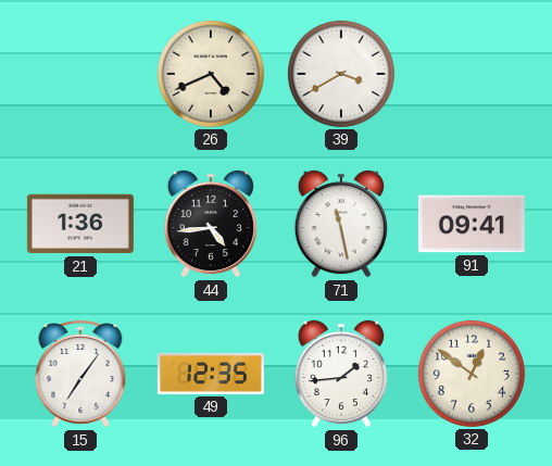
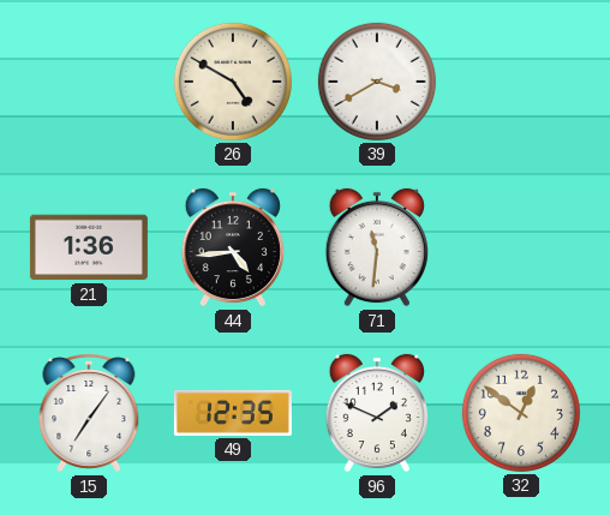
26: 4:41 -> 4:50
71: 11:28 -> 11:31
91: 09:41 -> none
96: 1:44 -> 1:49
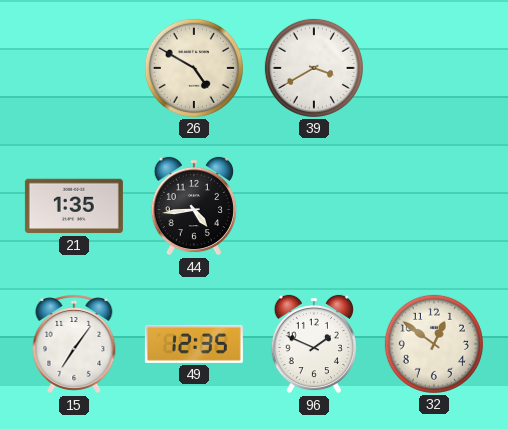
21: 1:36 -> 1:35
71: 11:31 -> none
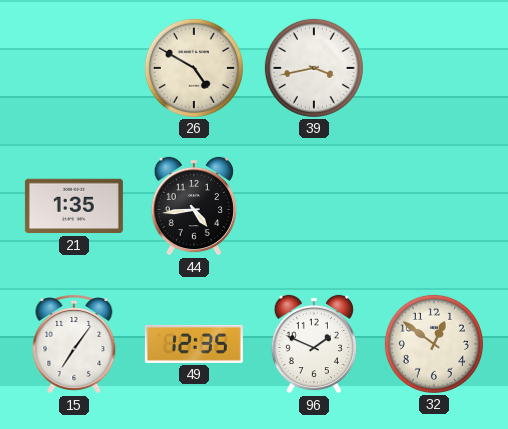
39: 3:40 -> 3:43
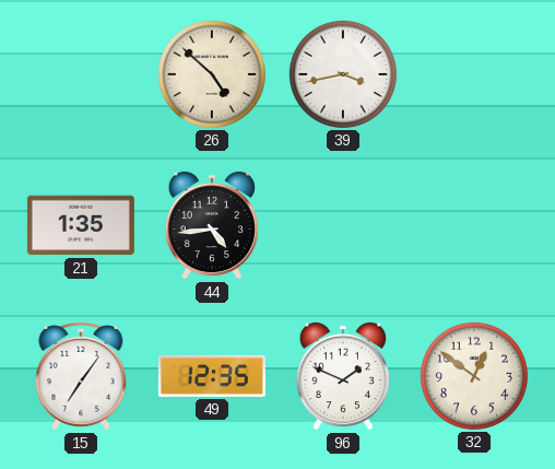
26: 4:50 -> 4:52
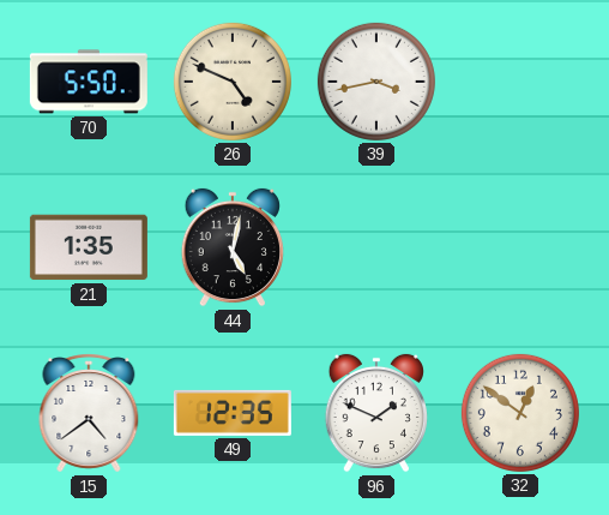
70: none -> 5:50
26: 4:52 -> 4:49
44: 4:44 -> 5:02
15: 7:06 -> 4:39
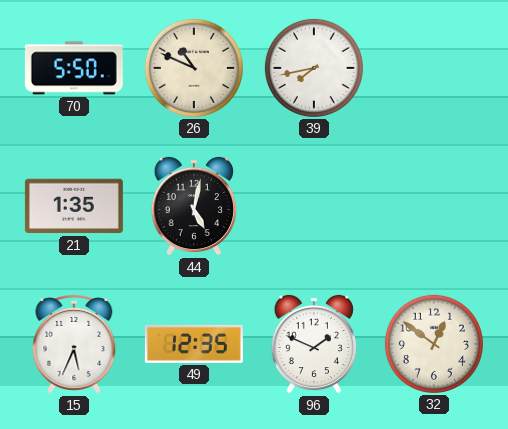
26: 4:49 -> 10:49
39: 3:43 -> 7:43
15: 4:39 -> 5:34
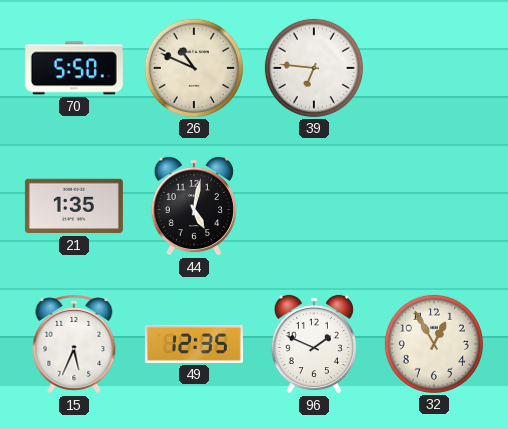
39: 7:43 -> 6:46
32: 12:51 -> 12:55
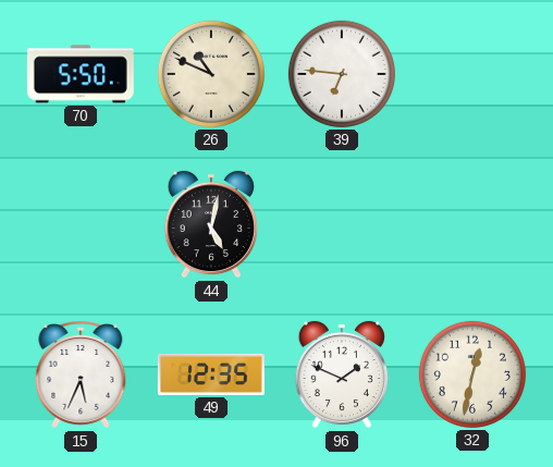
21: 1:35 -> none
32: 12:55 -> 12:32
